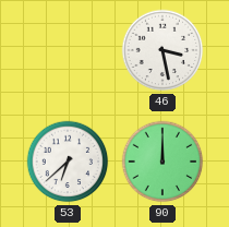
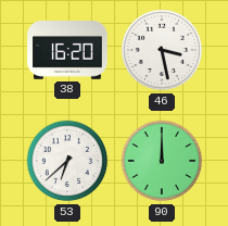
38: none -> 16:20
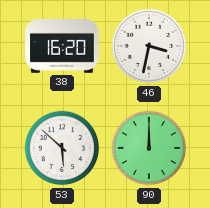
46: 3:28 -> 3:32
53: 6:38 -> 5:52
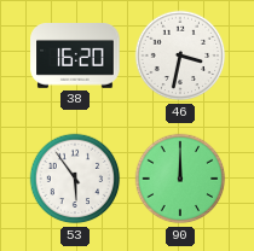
53: 5:52 -> 5:54
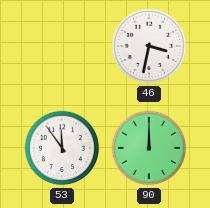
38: 16:20 -> none
53: 5:54 -> 11:54
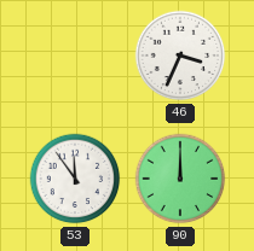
46: 3:32 -> 3:34
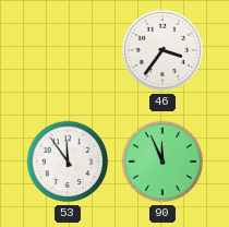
46: 3:34 -> 3:36
90: 12:00 -> 11:56
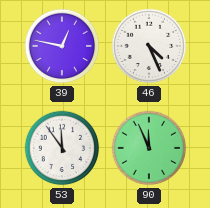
39: none -> 12:47
46: 3:36 -> 4:26
